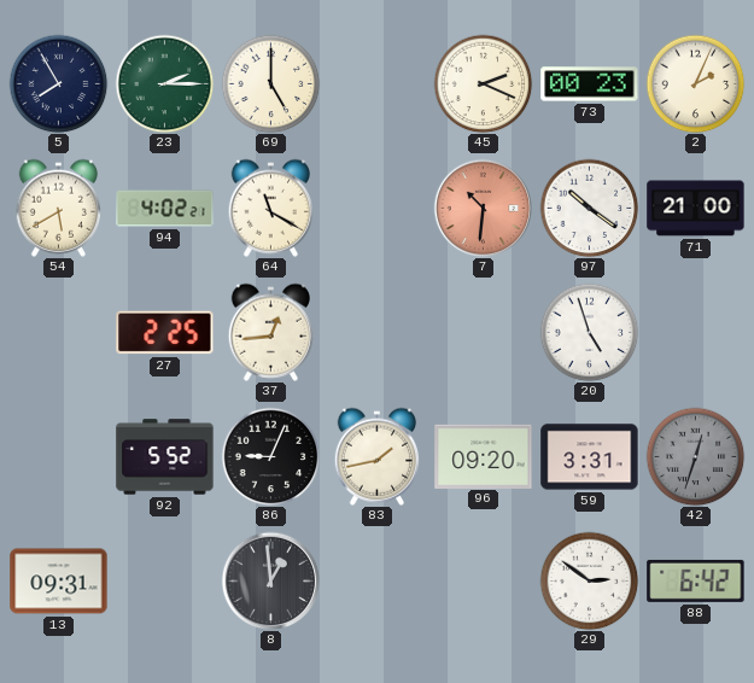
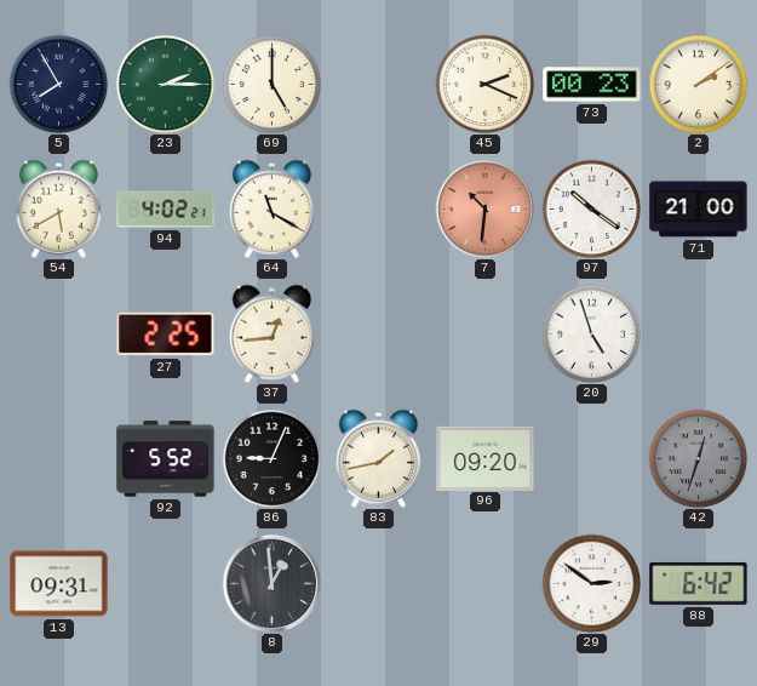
2: 2:04 -> 2:09
59: 3:31 -> none
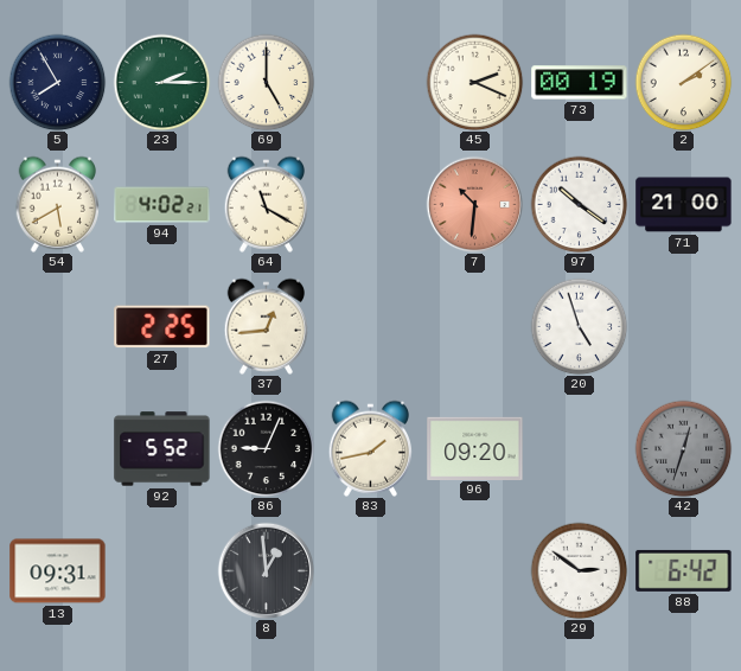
73: 00:23 -> 00:19
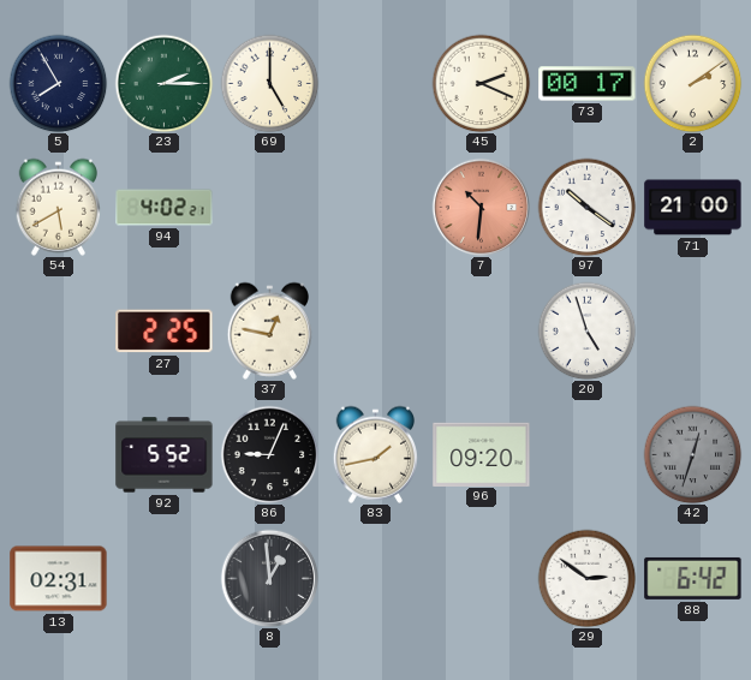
73: 00:19 -> 00:17
64: 11:20 -> none
37: 12:44 -> 12:47
13: 09:31 -> 02:31
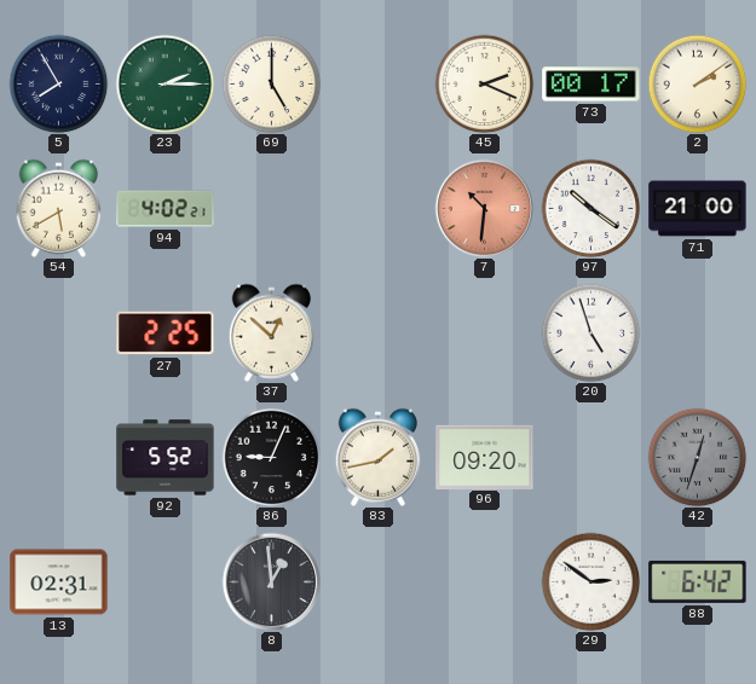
37: 12:47 -> 12:52
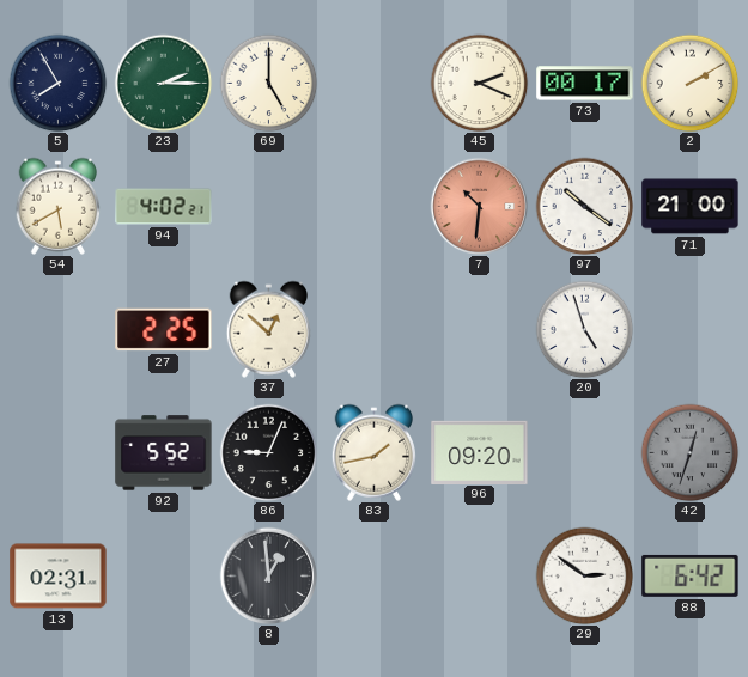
2: 2:09 -> 2:10
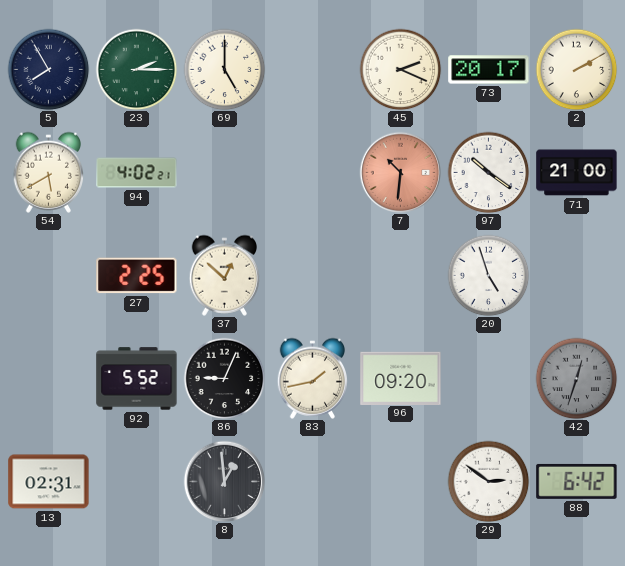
73: 00:17 -> 20:17
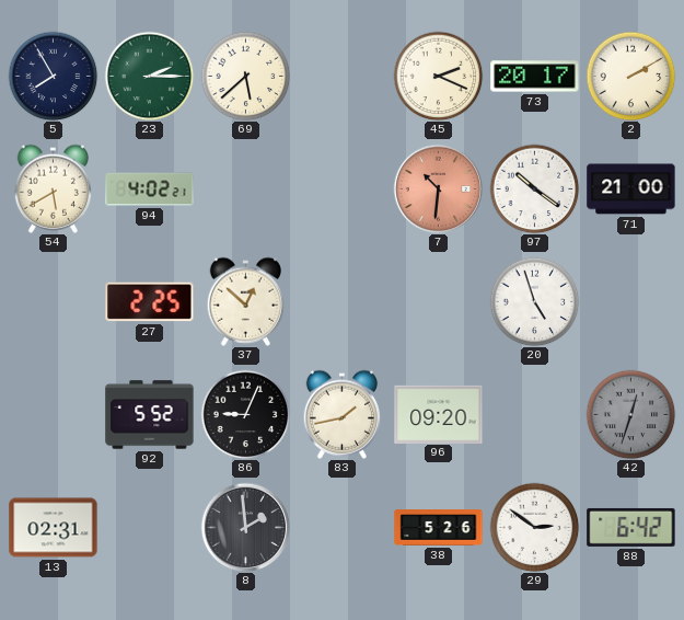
69: 5:00 -> 5:38
8: 12:59 -> 1:59
38: none -> 5:26
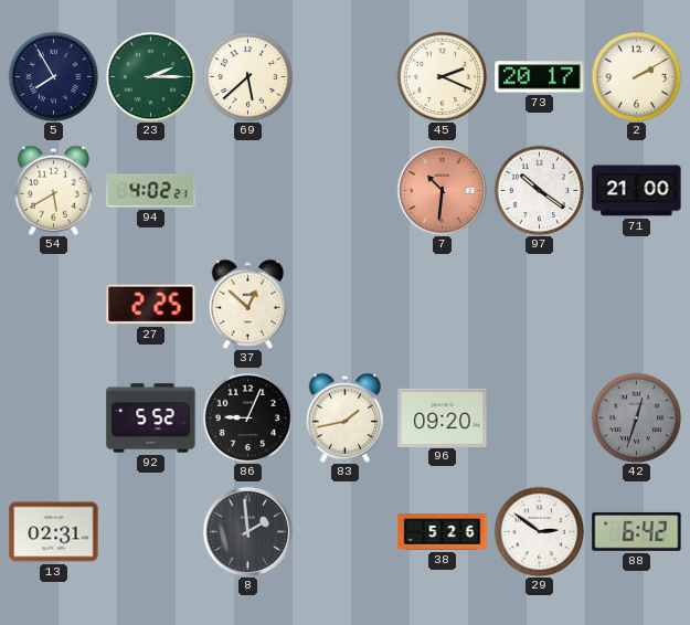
20: 4:57 -> none
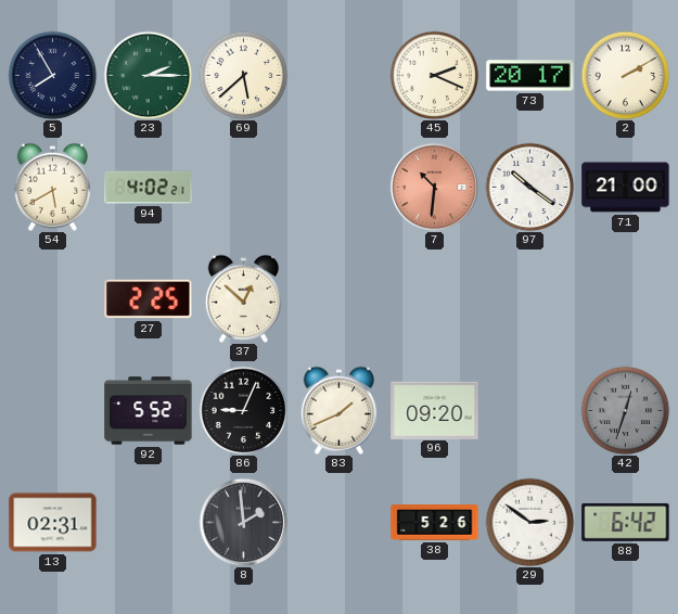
83: 1:43 -> 1:41
